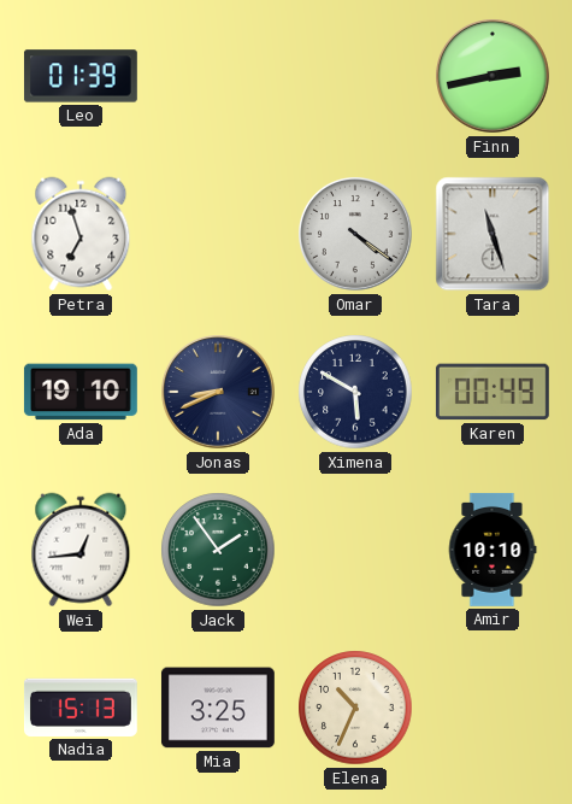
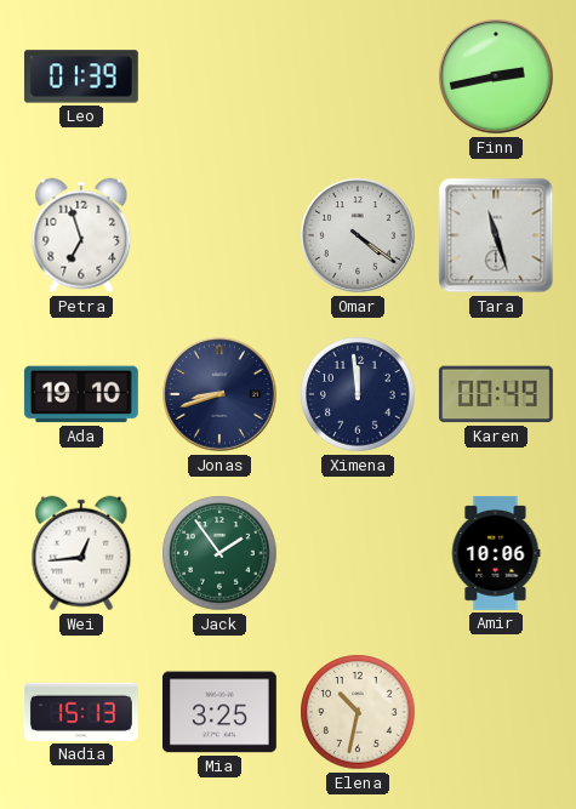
Jonas: 8:41 -> 8:42
Ximena: 5:50 -> 11:59
Amir: 10:10 -> 10:06
Elena: 10:34 -> 10:32
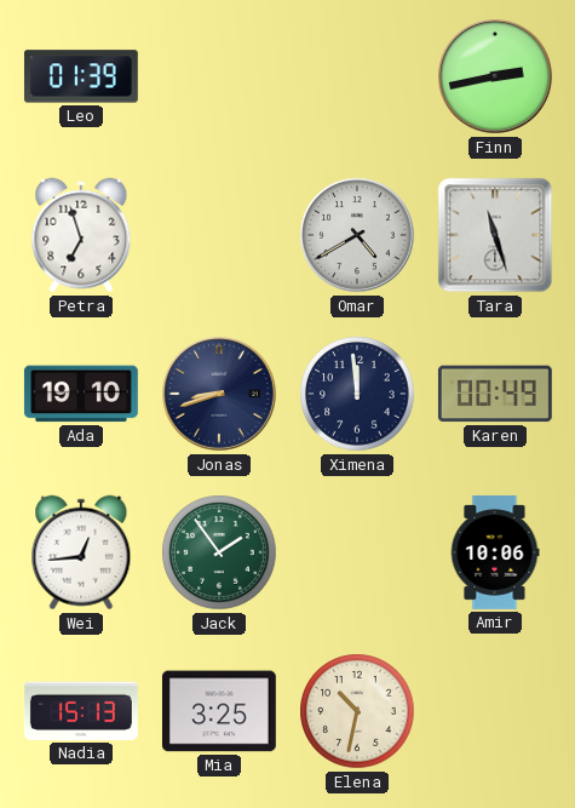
Omar: 4:21 -> 4:40
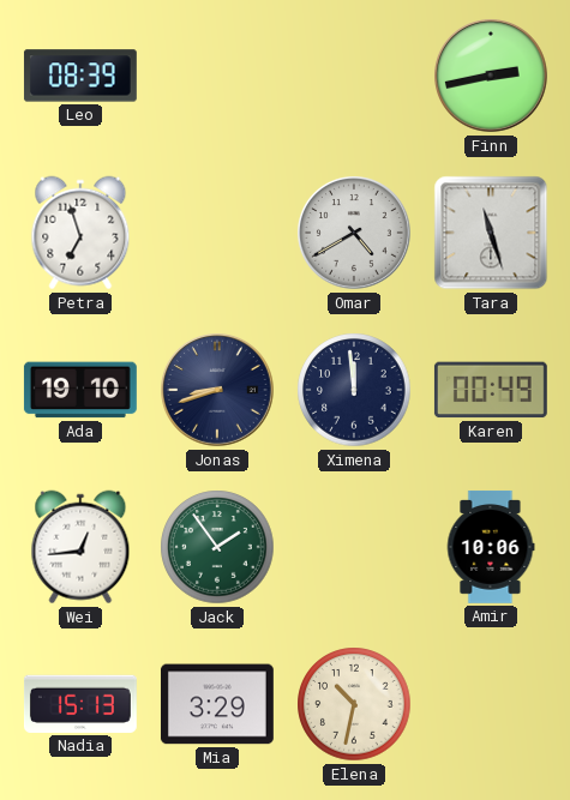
Leo: 01:39 -> 08:39
Mia: 3:25 -> 3:29
